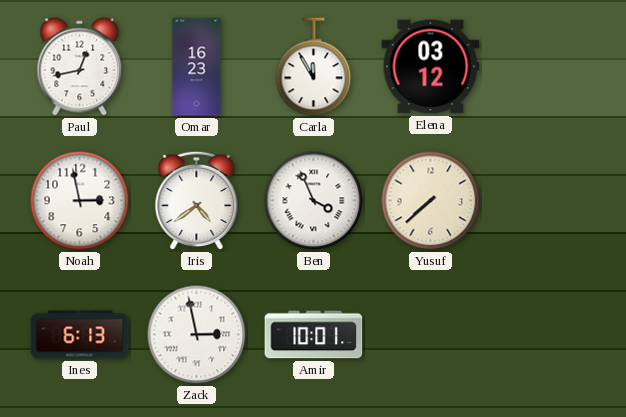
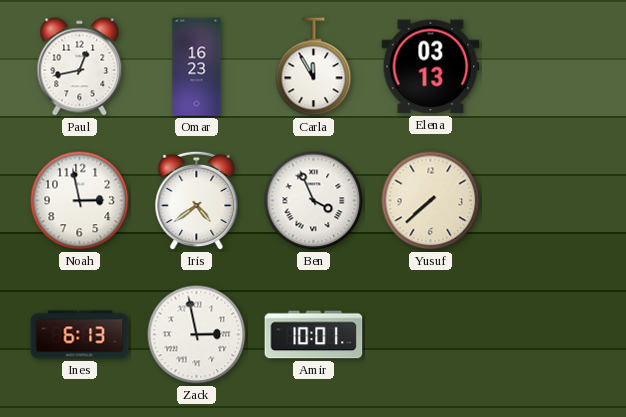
Elena: 03:12 -> 03:13
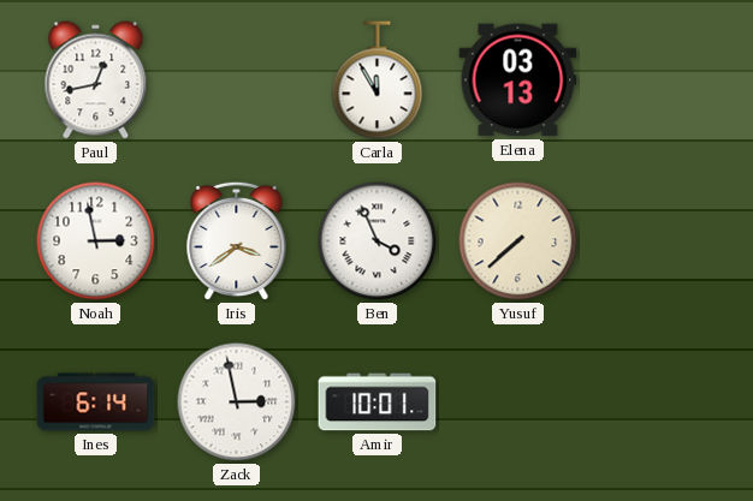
Omar: 16:23 -> none
Iris: 4:39 -> 3:39
Ines: 6:13 -> 6:14
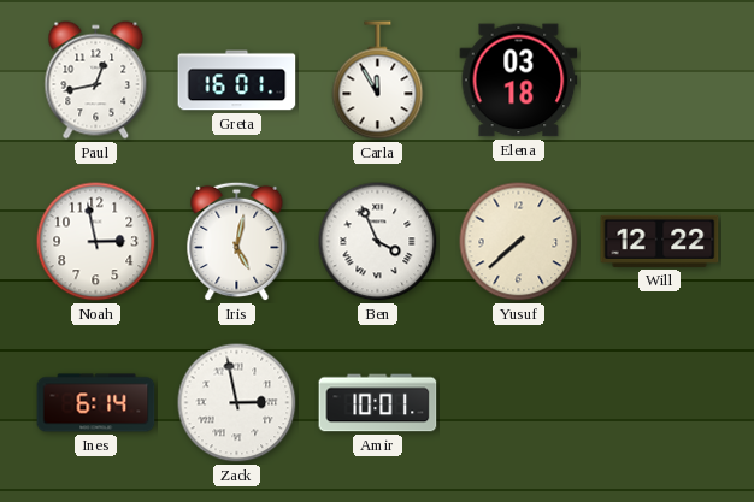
Greta: none -> 16:01
Elena: 03:13 -> 03:18
Iris: 3:39 -> 5:02
Will: none -> 12:22
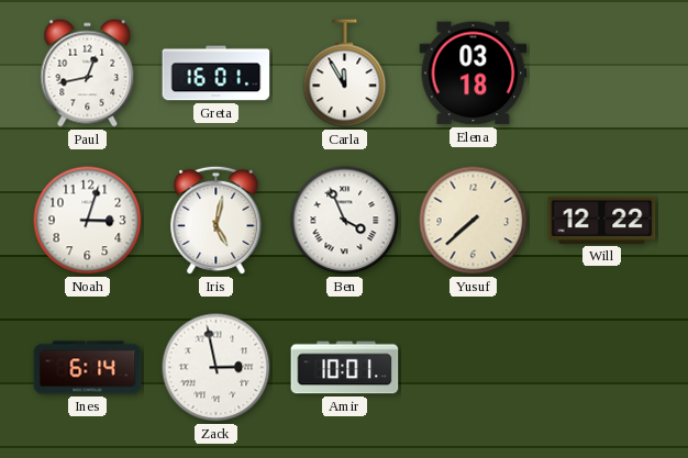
Noah: 2:58 -> 3:03
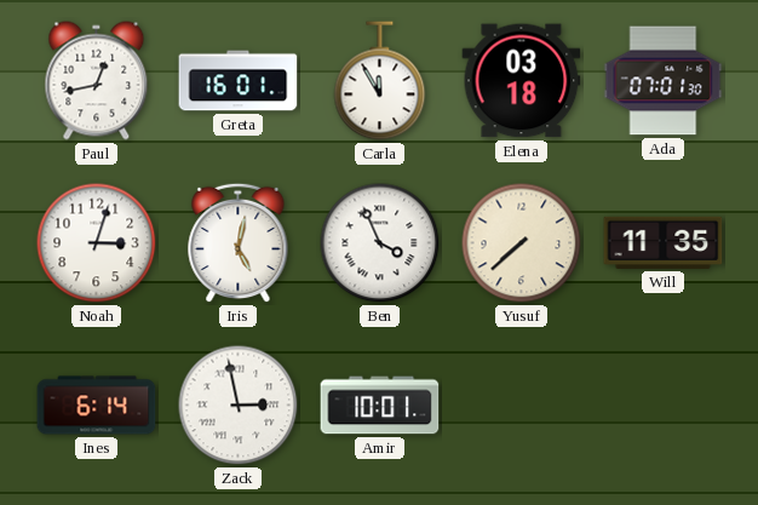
Ada: none -> 07:01
Will: 12:22 -> 11:35
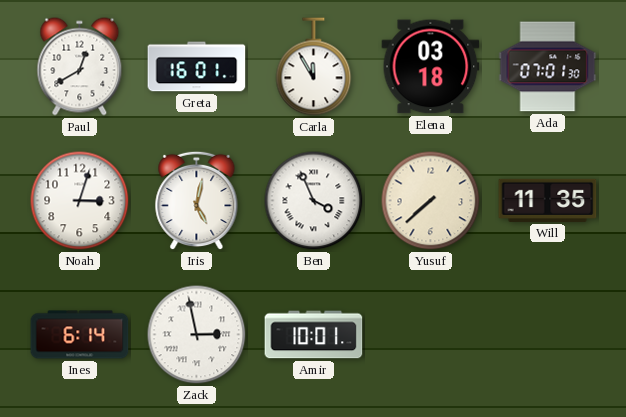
Paul: 12:43 -> 12:40
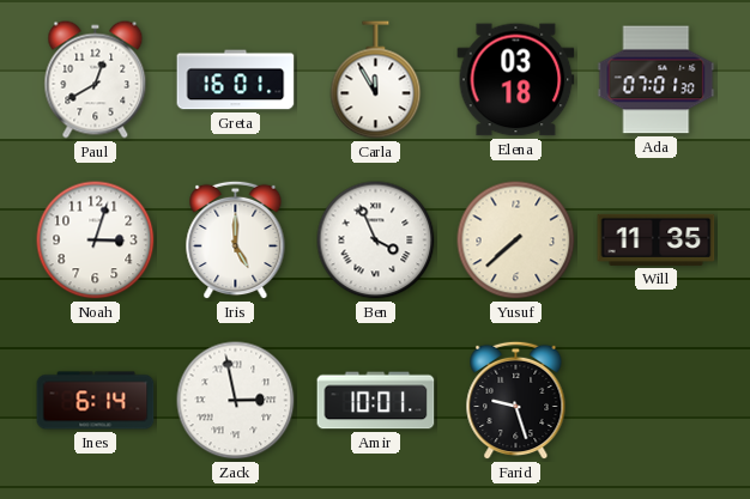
Iris: 5:02 -> 5:00
Farid: none -> 9:27
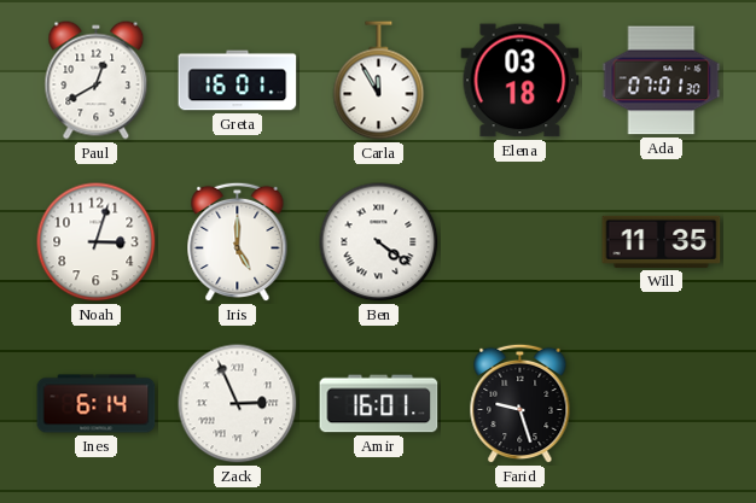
Ben: 3:56 -> 4:21
Yusuf: 7:38 -> none
Zack: 2:58 -> 2:56
Amir: 10:01 -> 16:01
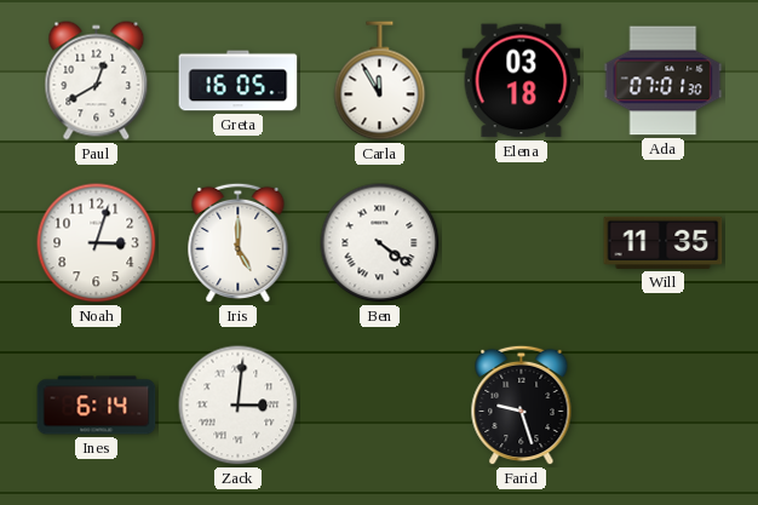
Greta: 16:01 -> 16:05
Zack: 2:56 -> 3:01
Amir: 16:01 -> none
